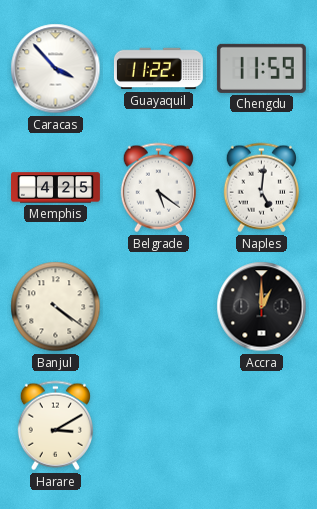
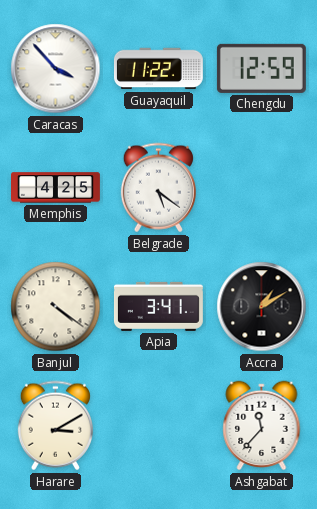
Chengdu: 11:59 -> 12:59
Naples: 5:01 -> none
Apia: none -> 3:41
Accra: 1:00 -> 1:10
Ashgabat: none -> 11:37
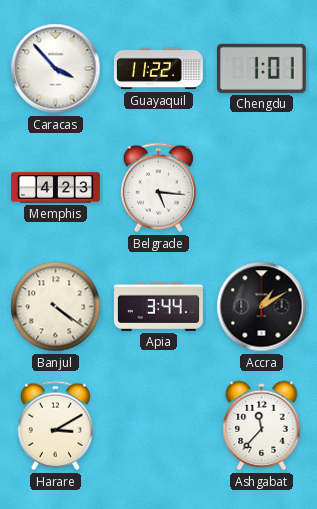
Chengdu: 12:59 -> 1:01
Memphis: 4:25 -> 4:23
Belgrade: 5:21 -> 5:16
Apia: 3:41 -> 3:44
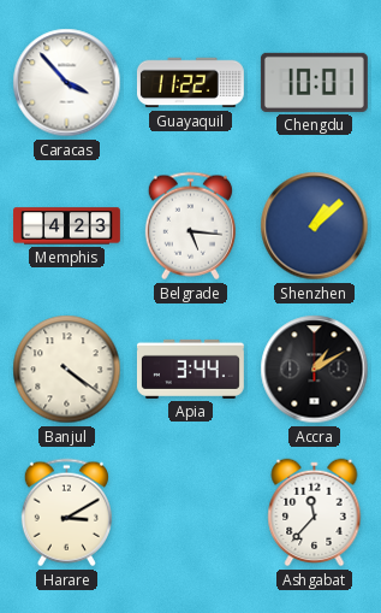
Chengdu: 1:01 -> 10:01
Shenzhen: none -> 1:08
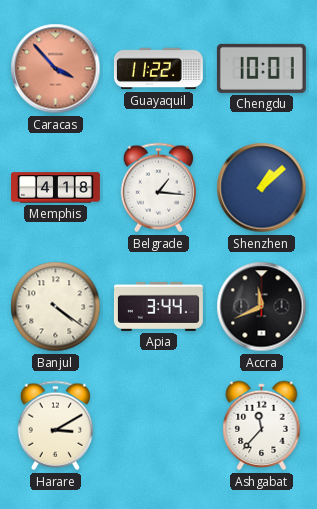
Caracas dial: white -> salmon
Memphis: 4:23 -> 4:18
Belgrade: 5:16 -> 1:16
Accra: 1:10 -> 11:41
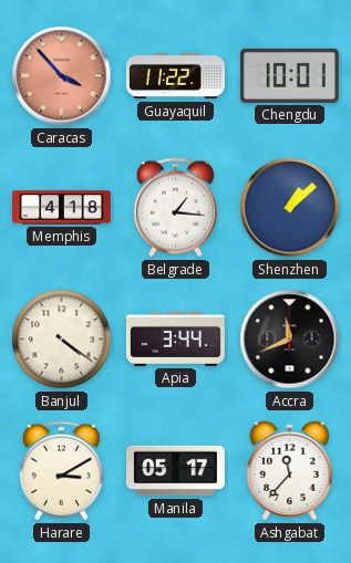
Manila: none -> 05:17
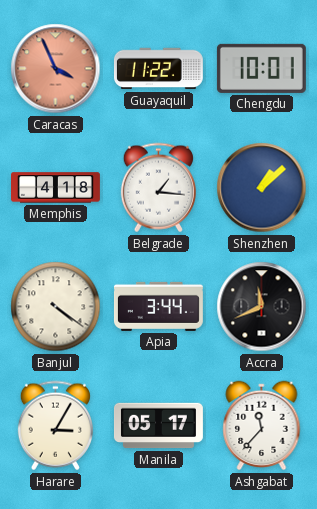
Caracas: 3:53 -> 3:56
Harare: 3:10 -> 3:05
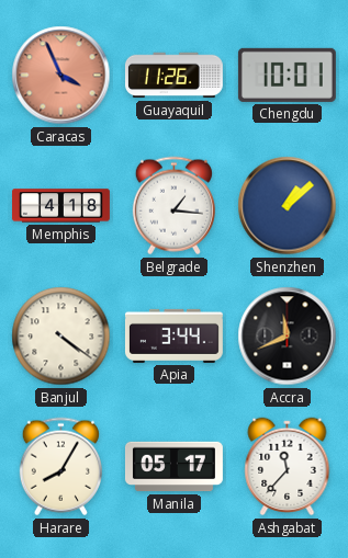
Guayaquil: 11:22 -> 11:26
Harare: 3:05 -> 8:05
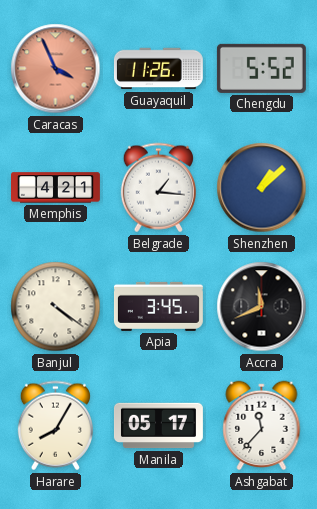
Chengdu: 10:01 -> 5:52
Memphis: 4:18 -> 4:21
Apia: 3:44 -> 3:45
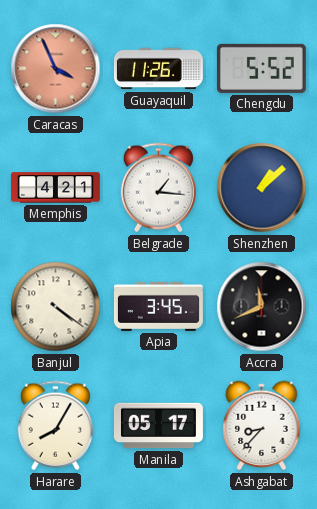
Ashgabat: 11:37 -> 8:37
